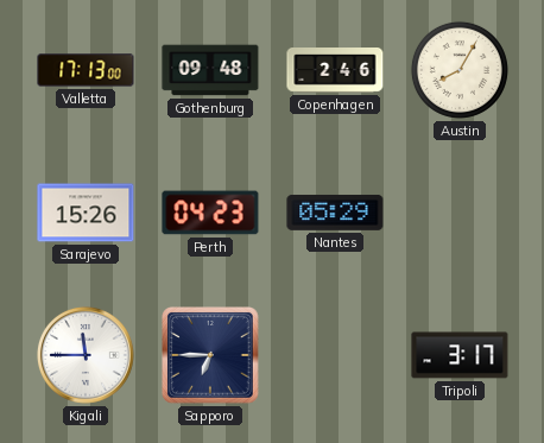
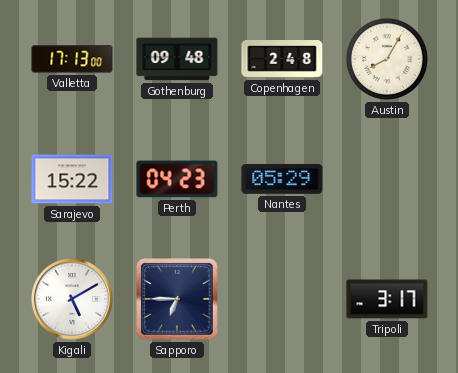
Copenhagen: 2:46 -> 2:48
Sarajevo: 15:26 -> 15:22
Kigali: 11:45 -> 5:10
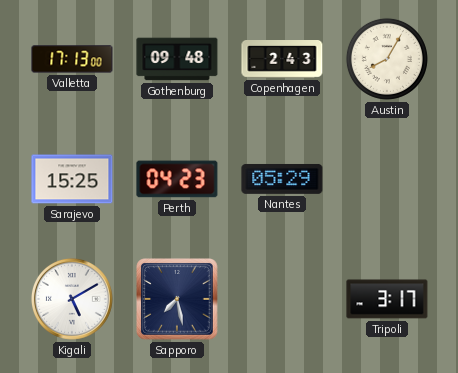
Copenhagen: 2:48 -> 2:43
Sarajevo: 15:22 -> 15:25
Sapporo: 6:45 -> 7:28
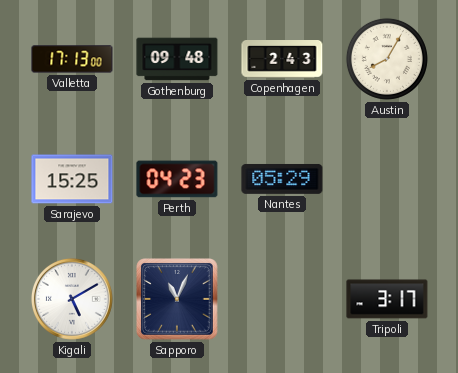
Sapporo: 7:28 -> 11:04
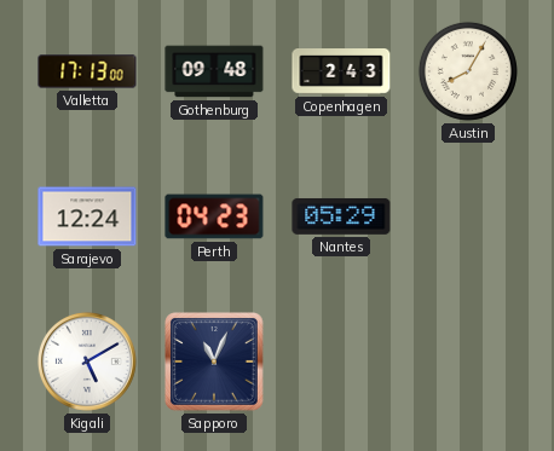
Sarajevo: 15:25 -> 12:24
Tripoli: 3:17 -> none
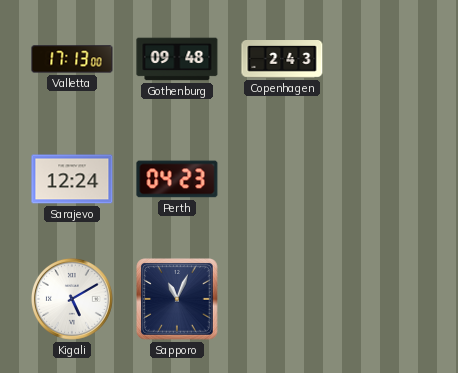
Austin: 8:05 -> none
Nantes: 05:29 -> none
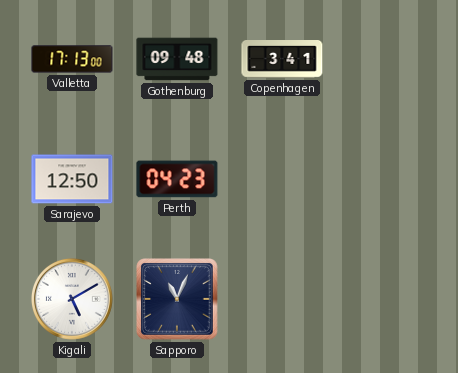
Copenhagen: 2:43 -> 3:41
Sarajevo: 12:24 -> 12:50
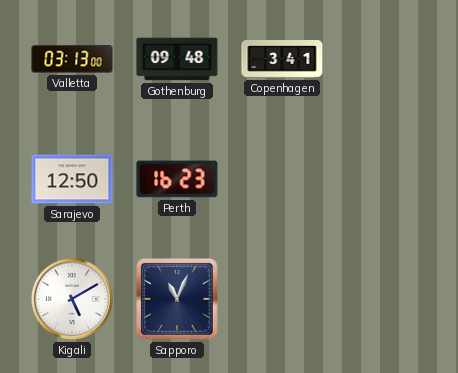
Valletta: 17:13 -> 03:13
Perth: 04:23 -> 16:23
